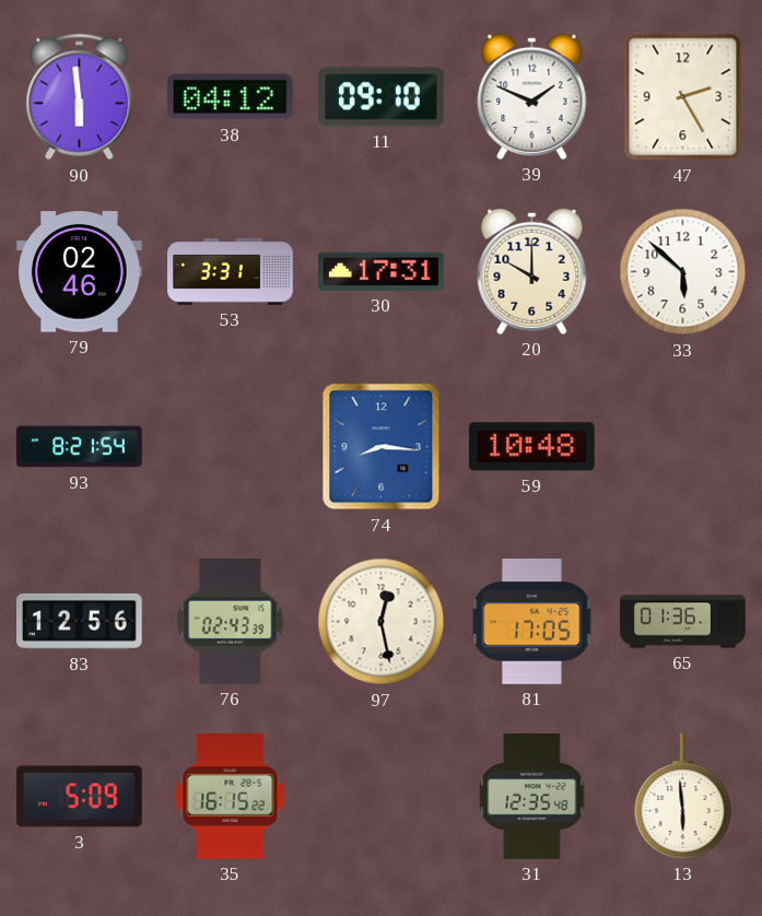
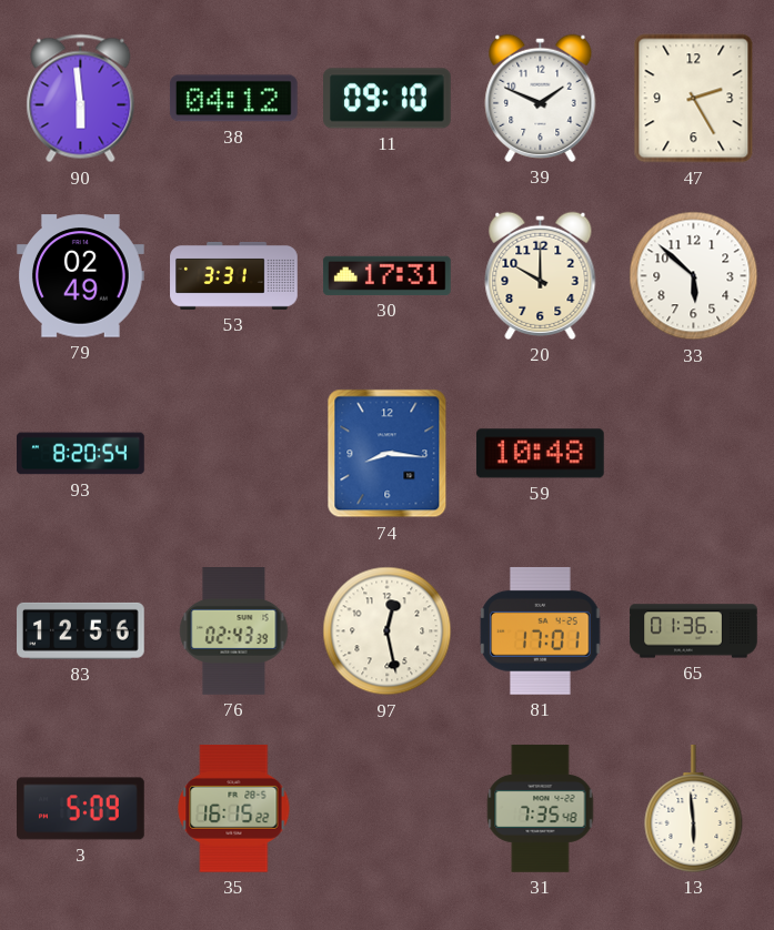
79: 02:46 -> 02:49
93: 8:21 -> 8:20
81: 17:05 -> 17:01
31: 12:35 -> 7:35
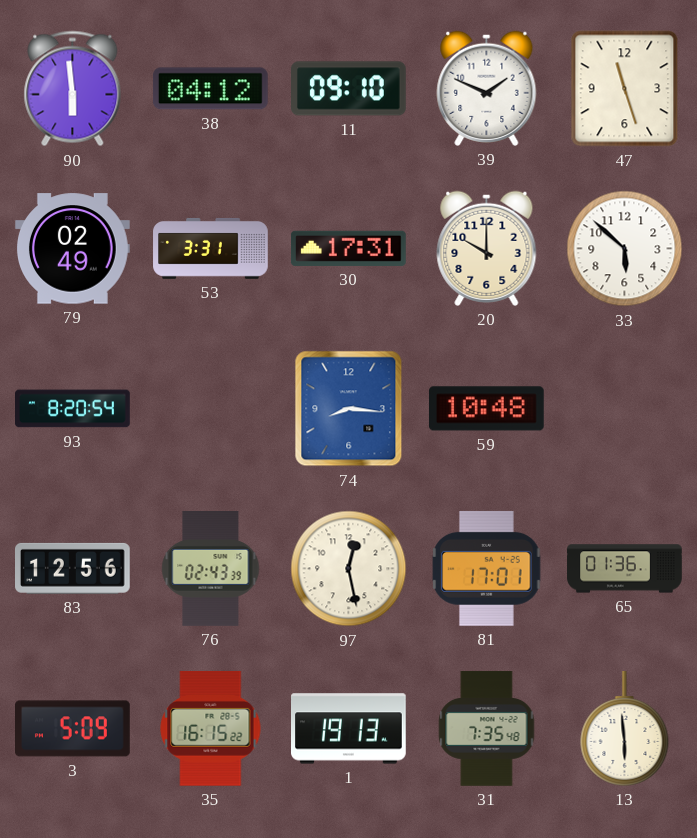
47: 2:25 -> 11:27
1: none -> 19:13
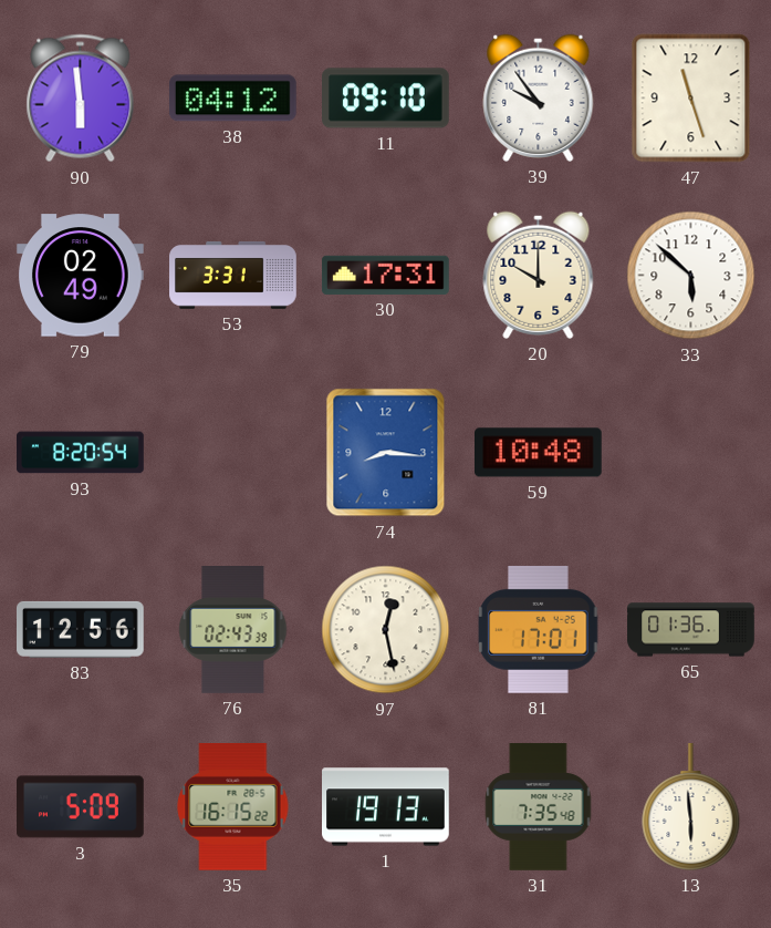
39: 1:49 -> 9:54
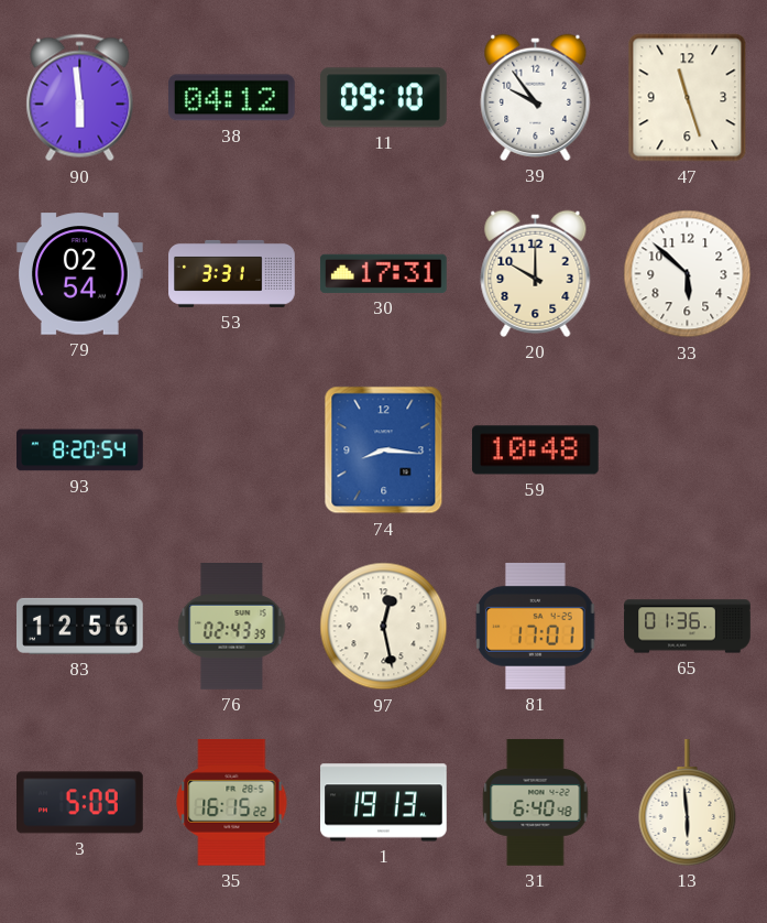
79: 02:49 -> 02:54
31: 7:35 -> 6:40
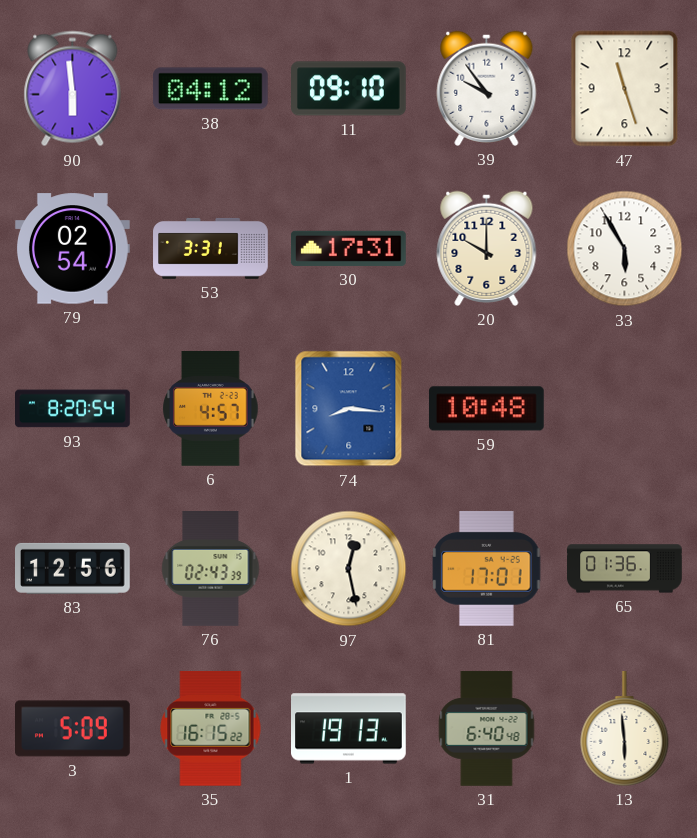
33: 5:52 -> 5:55
6: none -> 4:57
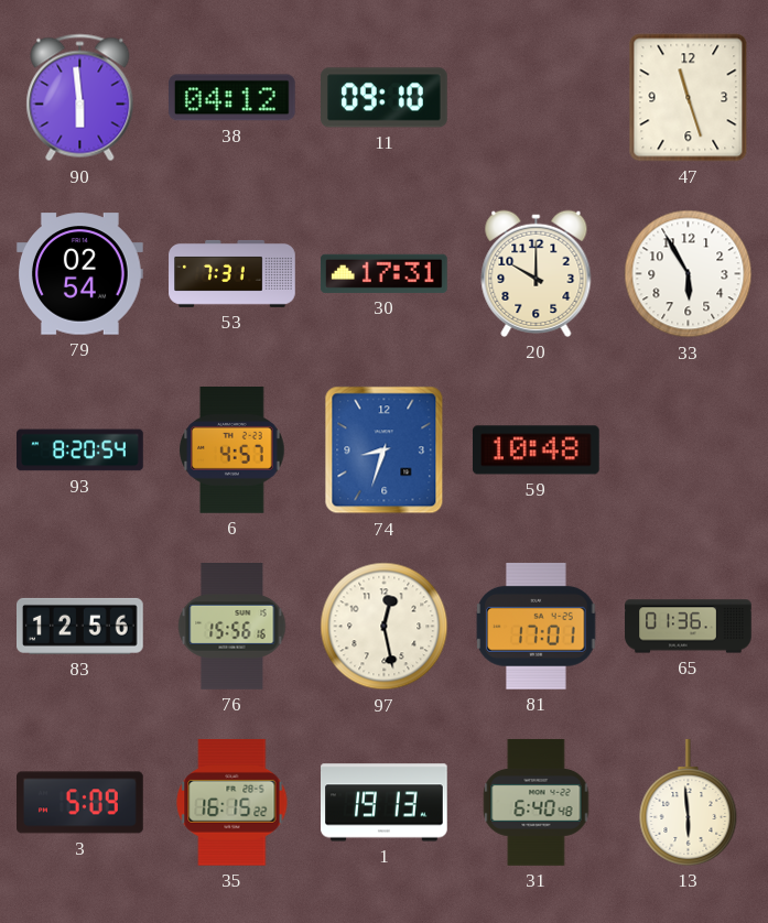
39: 9:54 -> none
53: 3:31 -> 7:31
74: 8:16 -> 8:33
76: 02:43 -> 15:56
